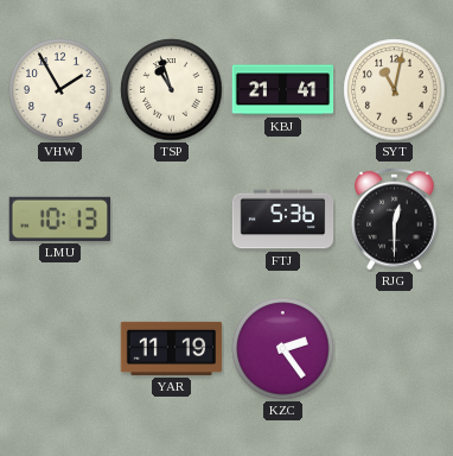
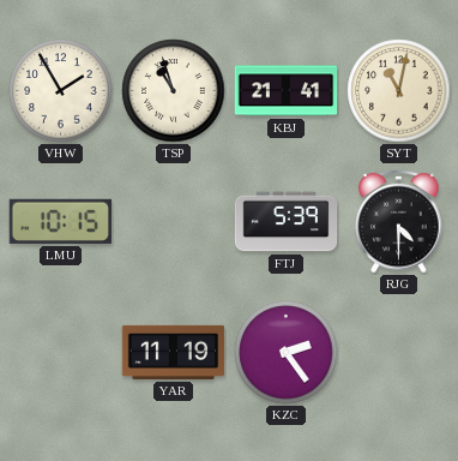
LMU: 10:13 -> 10:15
FTJ: 5:36 -> 5:39
RJG: 12:30 -> 4:30
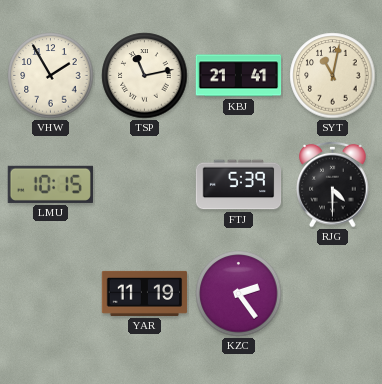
TSP: 10:57 -> 11:13
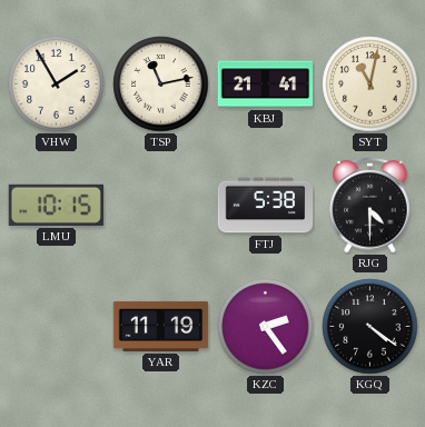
FTJ: 5:39 -> 5:38
KGQ: none -> 4:21
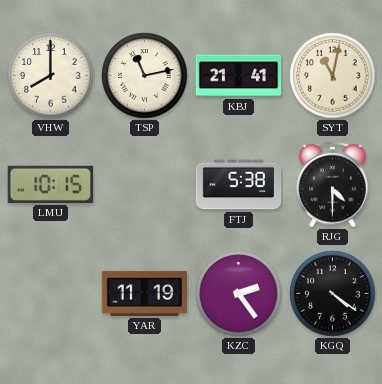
VHW: 1:55 -> 8:00
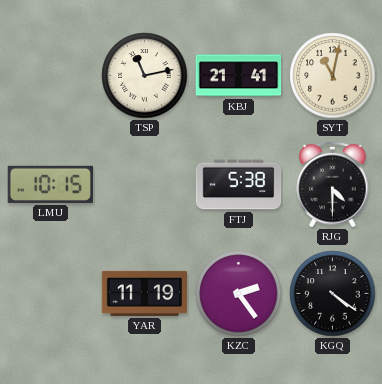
VHW: 8:00 -> none
